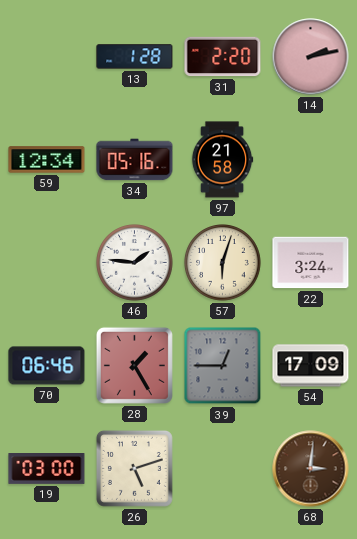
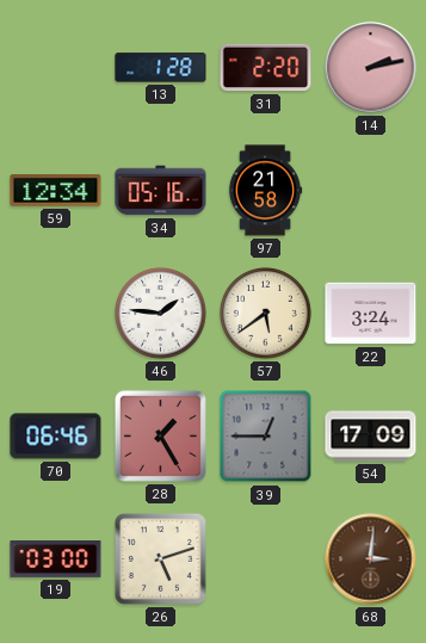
57: 6:03 -> 5:39
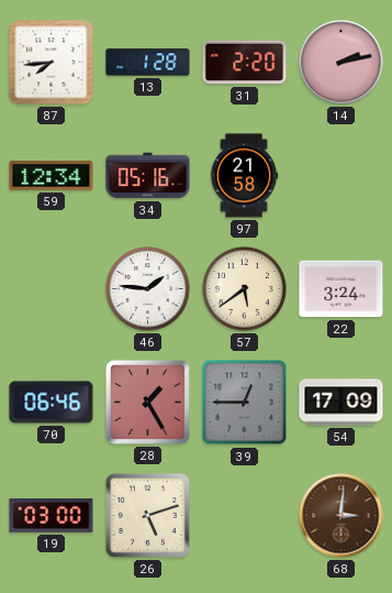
87: none -> 7:44
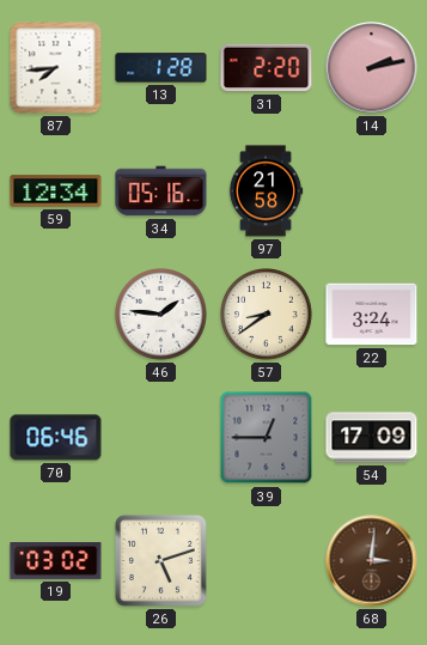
57: 5:39 -> 8:39
28: 1:25 -> none
19: 03:00 -> 03:02
